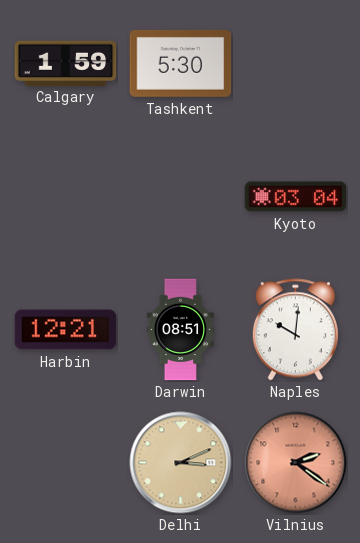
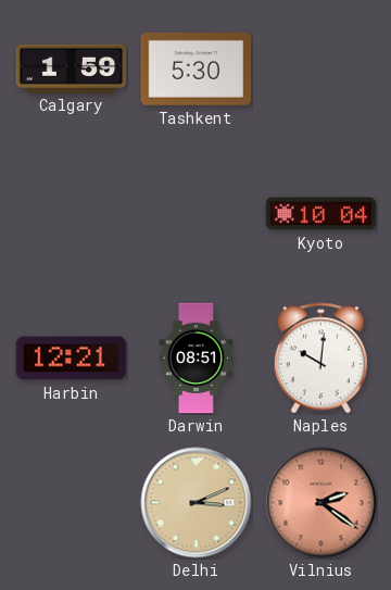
Kyoto: 03:04 -> 10:04
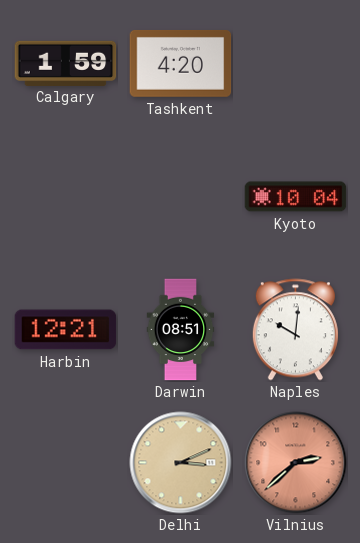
Tashkent: 5:30 -> 4:20
Vilnius: 2:21 -> 2:38
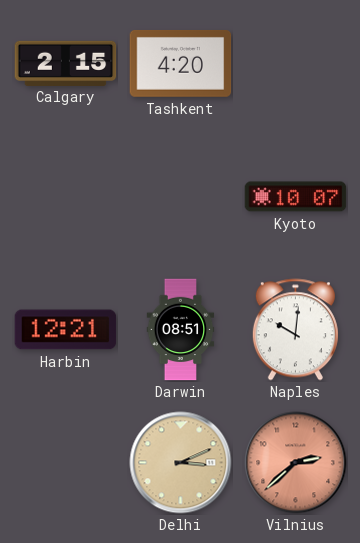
Calgary: 1:59 -> 2:15
Kyoto: 10:04 -> 10:07
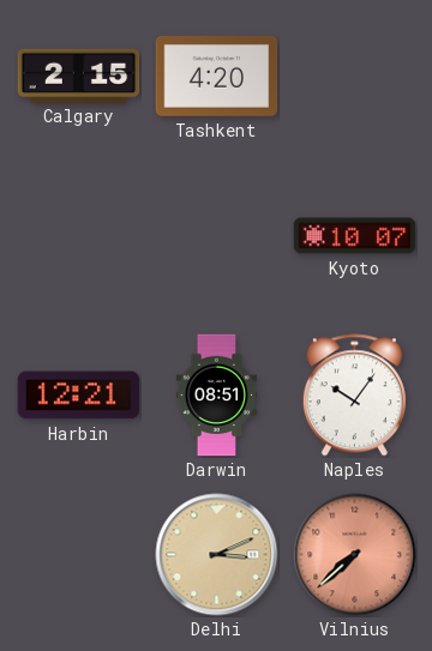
Naples: 10:01 -> 10:06
Vilnius: 2:38 -> 7:38
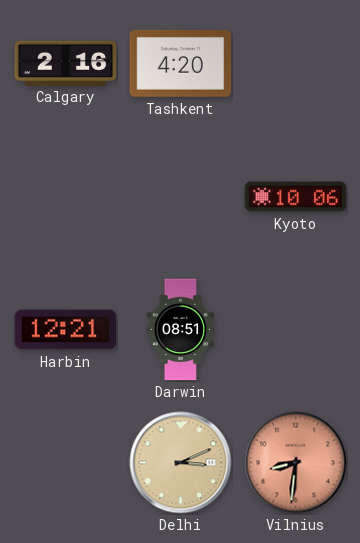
Calgary: 2:15 -> 2:16
Kyoto: 10:07 -> 10:06
Naples: 10:06 -> none
Vilnius: 7:38 -> 8:31
